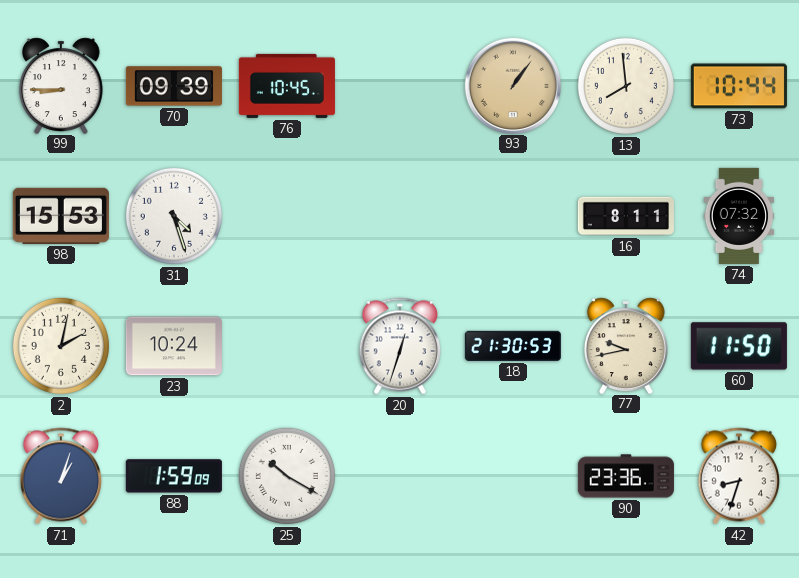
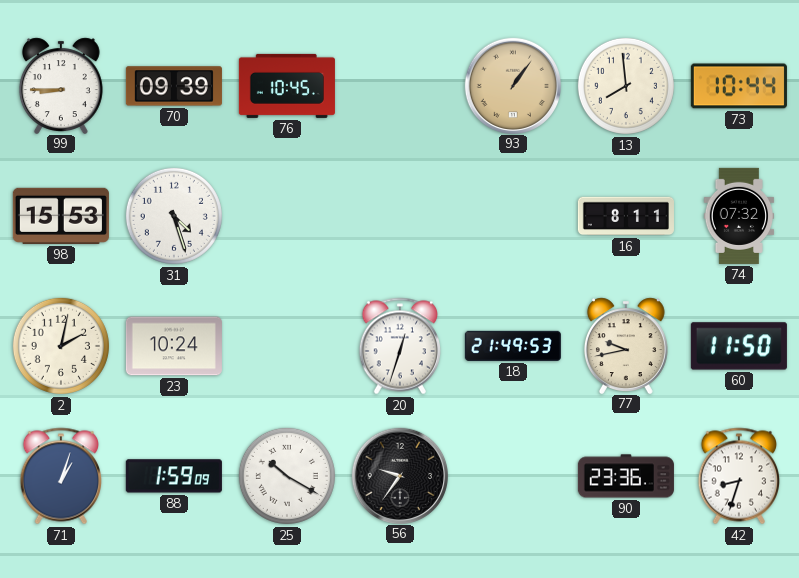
18: 21:30 -> 21:49
56: none -> 9:36
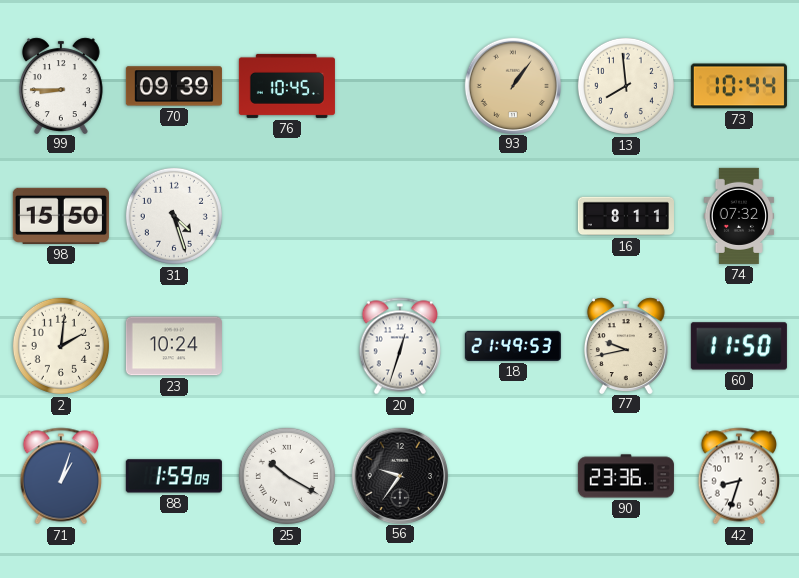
98: 15:53 -> 15:50
2: 2:02 -> 2:01
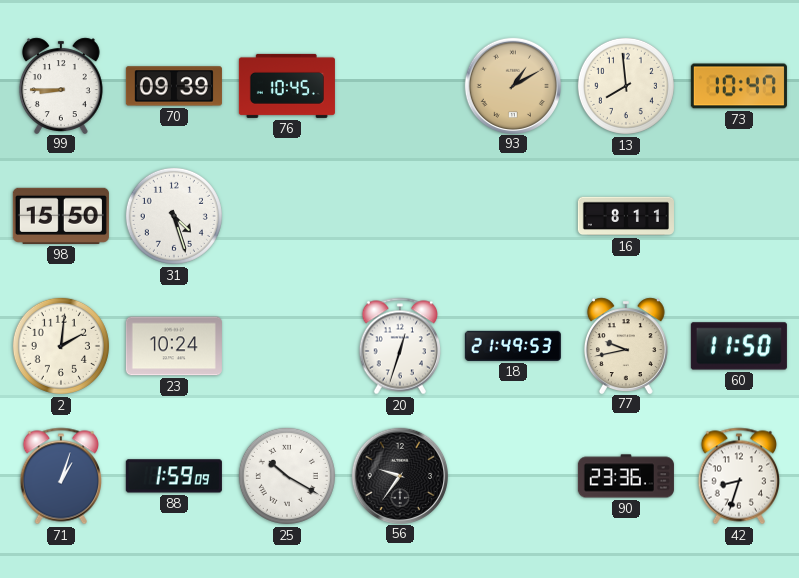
93: 1:06 -> 1:10
73: 10:44 -> 10:47
74: 07:32 -> none
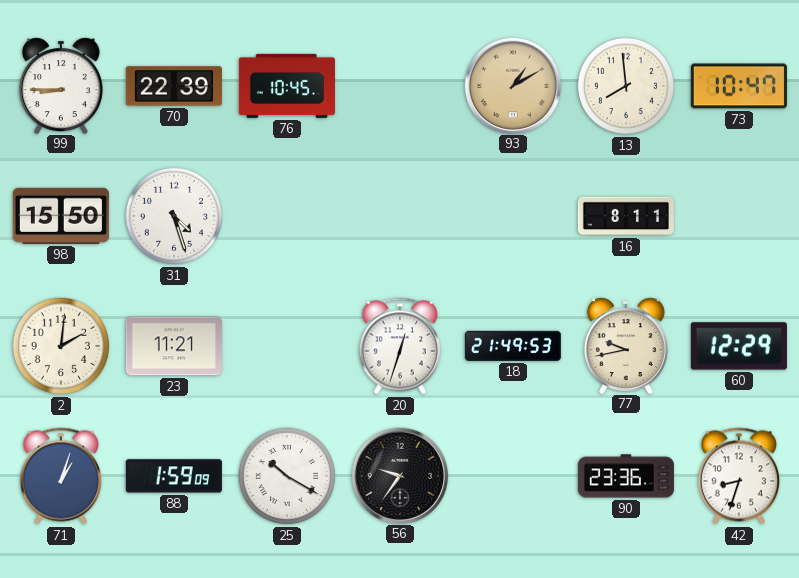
70: 09:39 -> 22:39
23: 10:24 -> 11:21
60: 11:50 -> 12:29
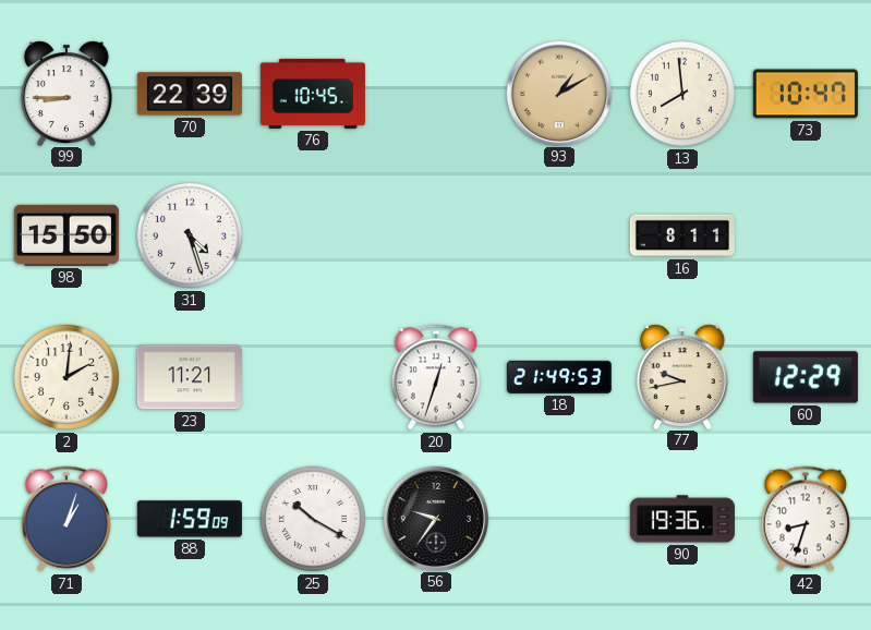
90: 23:36 -> 19:36
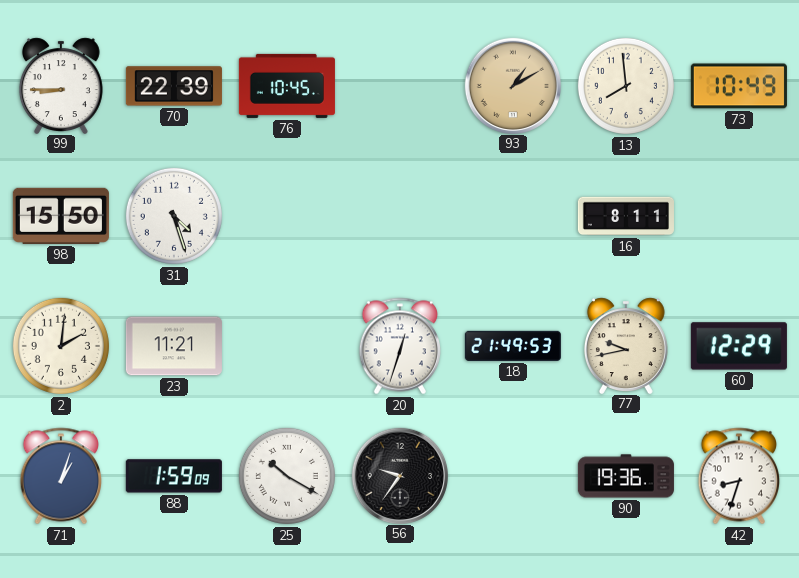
73: 10:47 -> 10:49
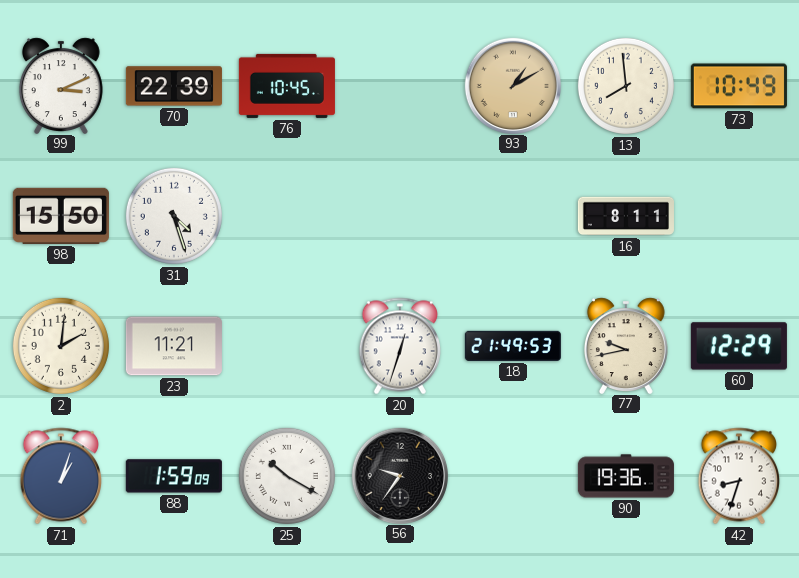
99: 8:45 -> 3:11
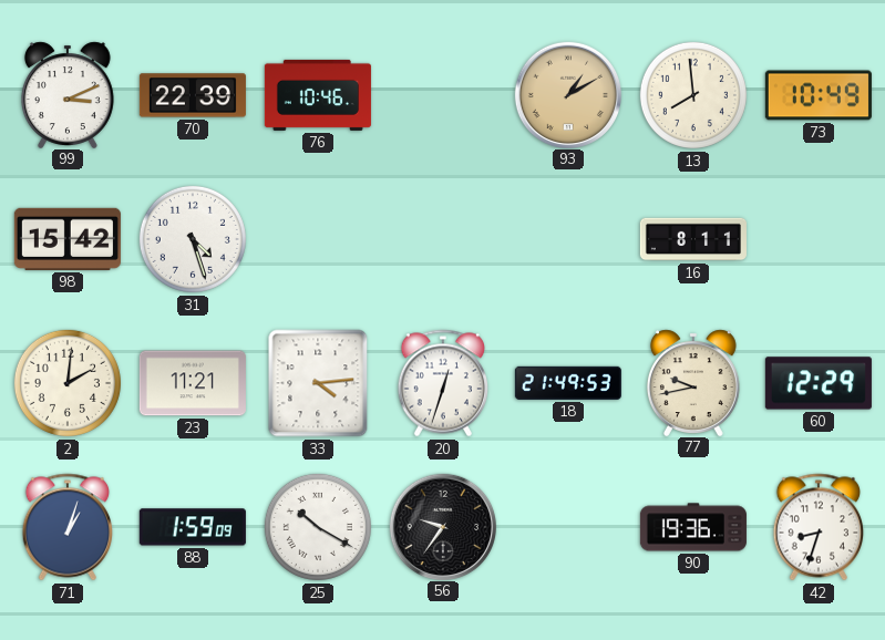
76: 10:45 -> 10:46
98: 15:50 -> 15:42
33: none -> 4:14
